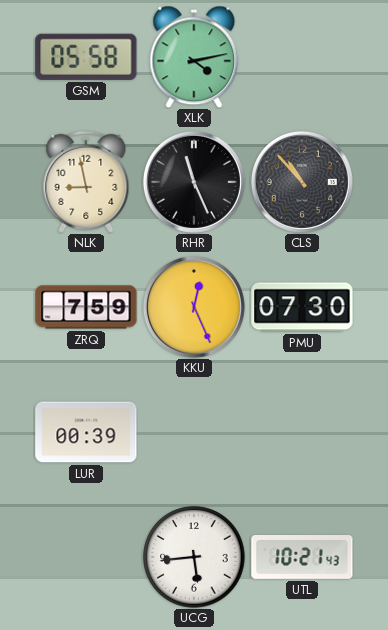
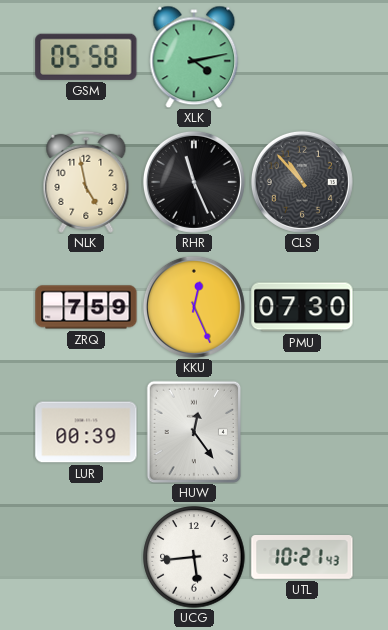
NLK: 8:58 -> 4:58
HUW: none -> 12:24
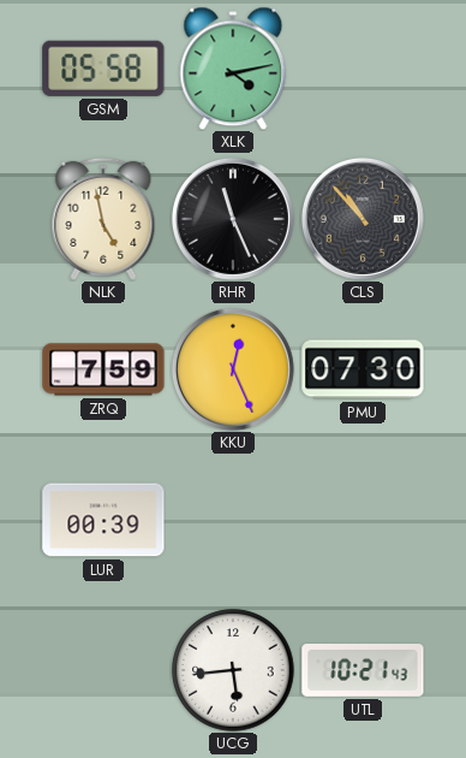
HUW: 12:24 -> none
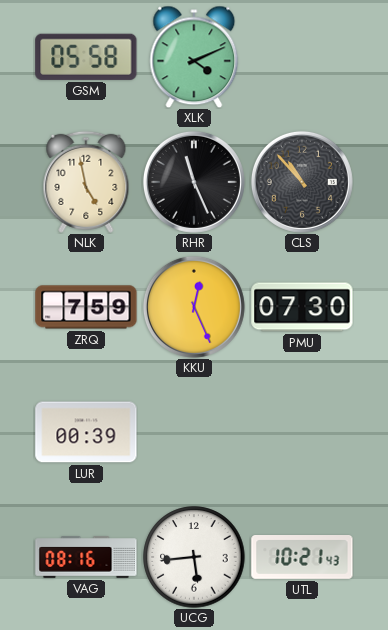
XLK: 4:13 -> 4:11
VAG: none -> 08:16
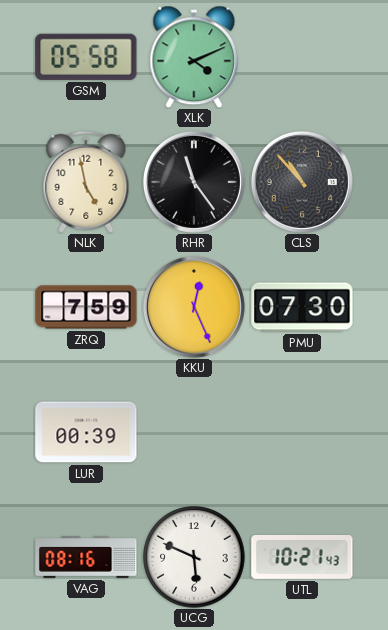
RHR: 11:26 -> 11:24
UCG: 5:44 -> 5:49
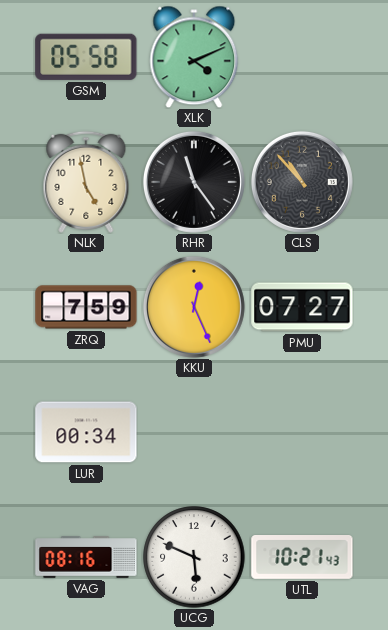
PMU: 07:30 -> 07:27
LUR: 00:39 -> 00:34
